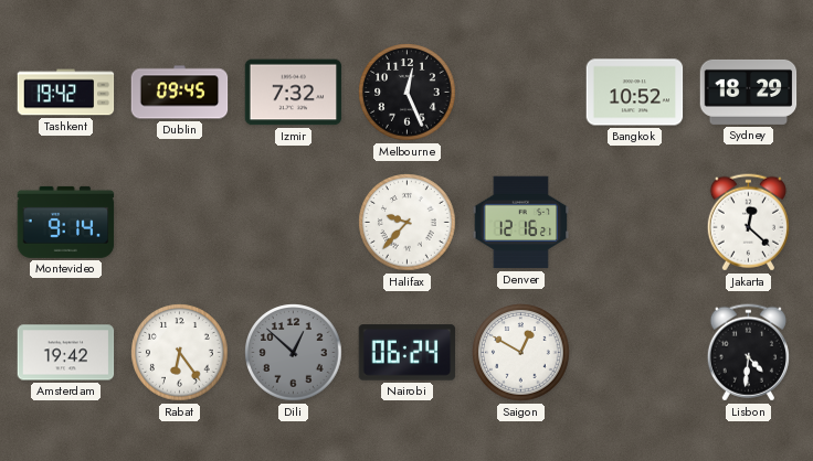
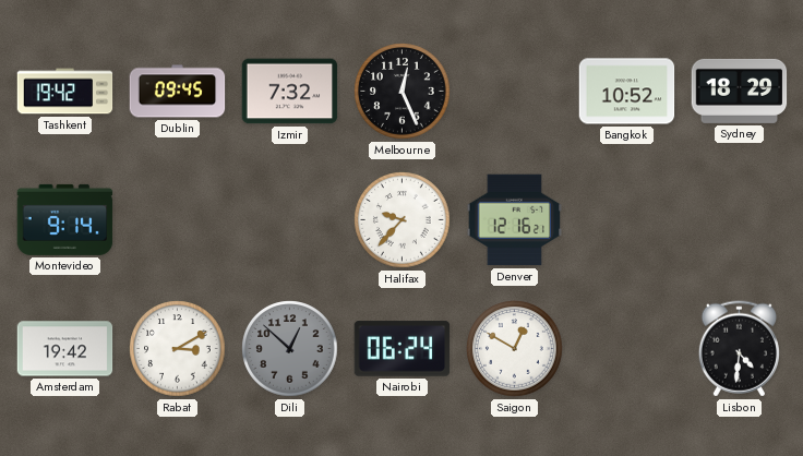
Jakarta: 12:22 -> none
Rabat: 6:24 -> 3:10
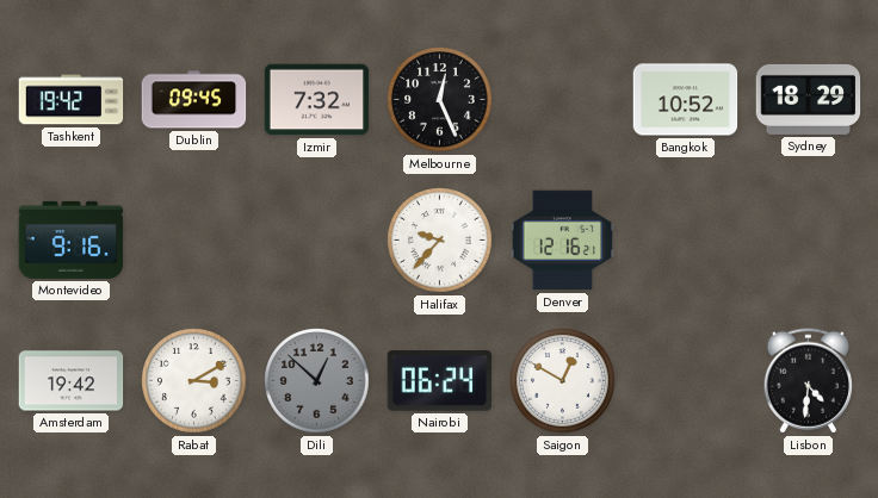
Montevideo: 9:14 -> 9:16
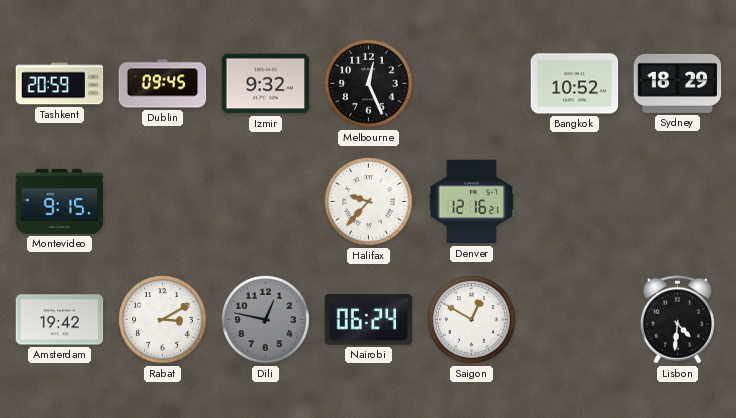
Tashkent: 19:42 -> 20:59
Izmir: 7:32 -> 9:32
Montevideo: 9:16 -> 9:15
Dili: 12:52 -> 12:47
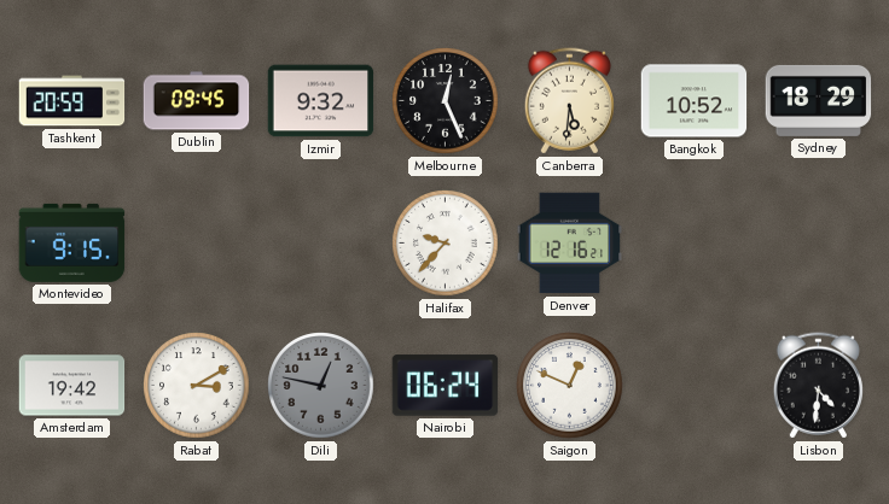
Canberra: none -> 5:31
Saigon: 12:50 -> 12:49
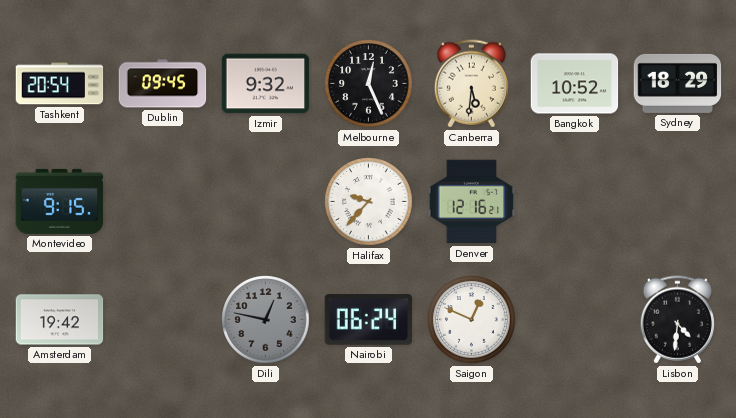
Tashkent: 20:59 -> 20:54
Rabat: 3:10 -> none
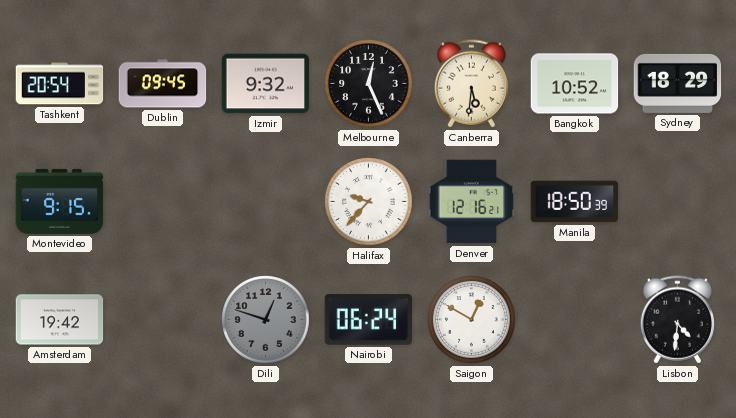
Manila: none -> 18:50
Dili: 12:47 -> 12:48
Saigon: 12:49 -> 12:50
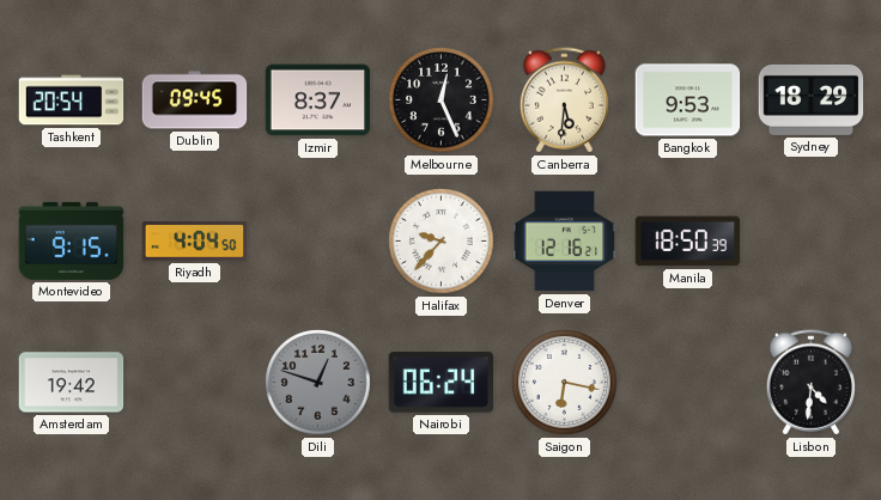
Izmir: 9:32 -> 8:37
Bangkok: 10:52 -> 9:53
Riyadh: none -> 4:04
Saigon: 12:50 -> 6:17
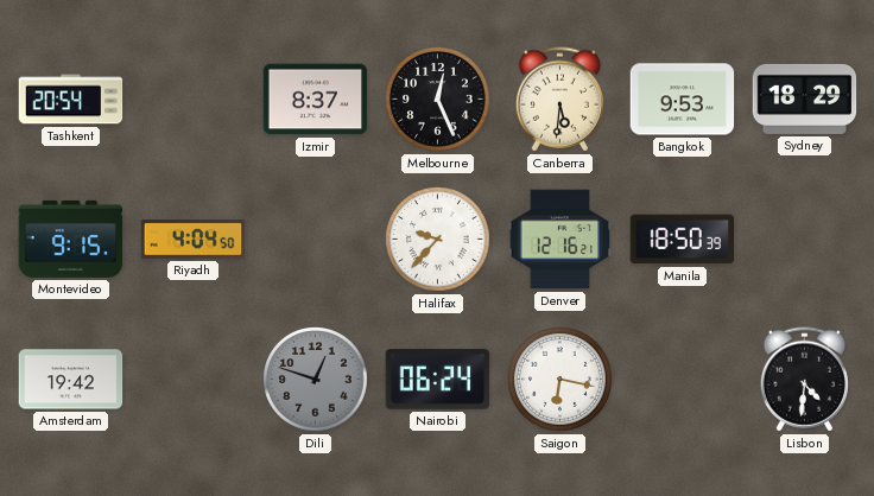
Dublin: 09:45 -> none
